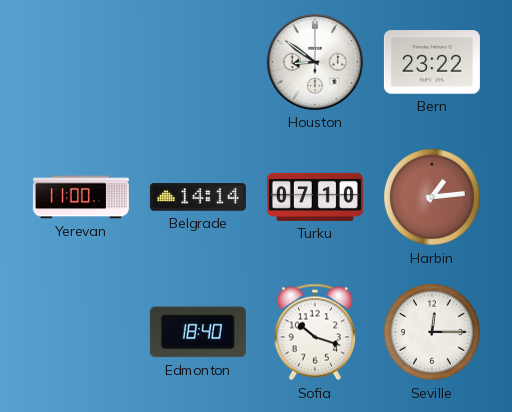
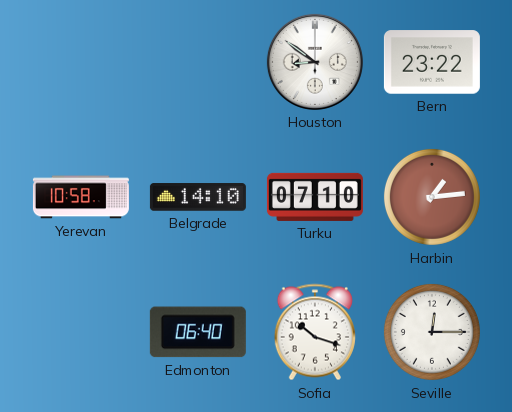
Yerevan: 11:00 -> 10:58
Belgrade: 14:14 -> 14:10
Edmonton: 18:40 -> 06:40
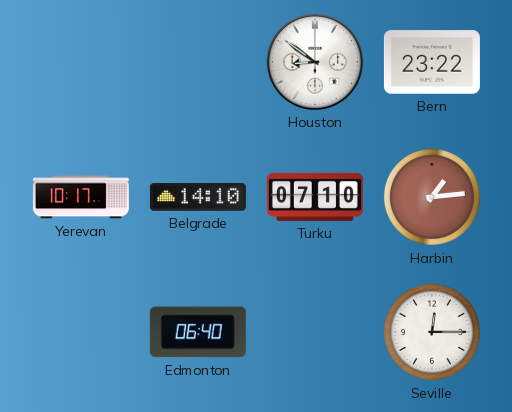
Yerevan: 10:58 -> 10:17
Sofia: 10:18 -> none
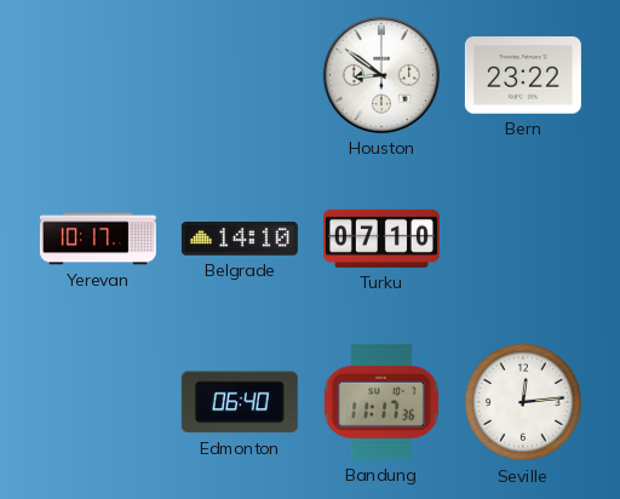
Harbin: 1:14 -> none
Bandung: none -> 11:17
Seville: 12:15 -> 12:14
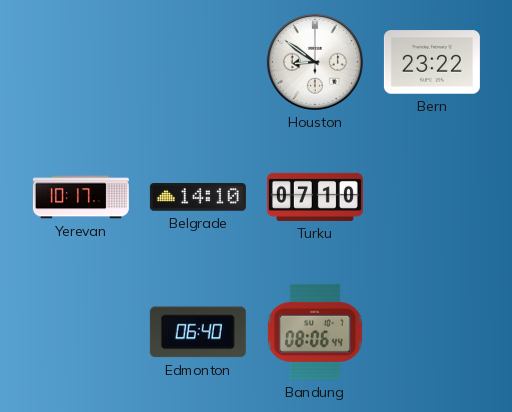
Bandung: 11:17 -> 08:06
Seville: 12:14 -> none
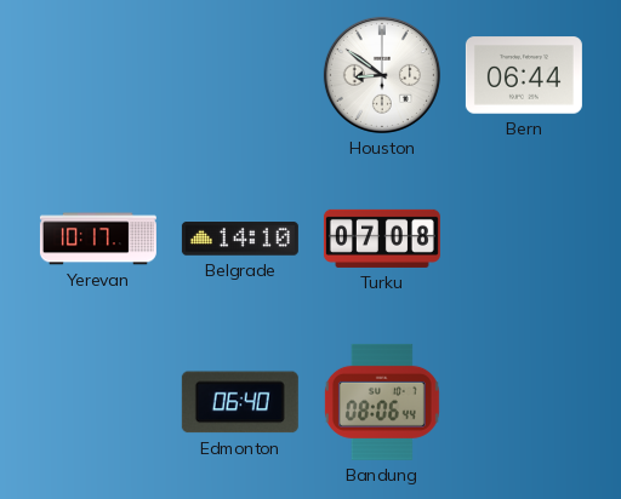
Bern: 23:22 -> 06:44
Turku: 07:10 -> 07:08
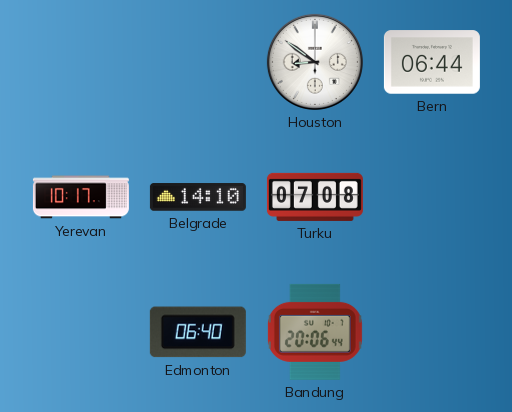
Bandung: 08:06 -> 20:06
